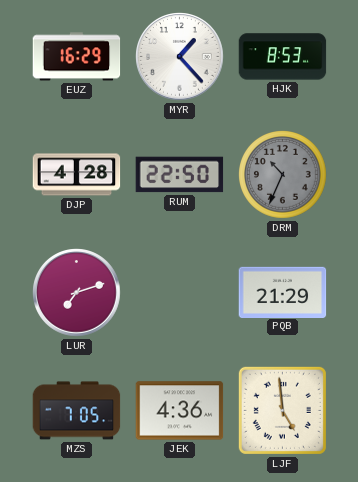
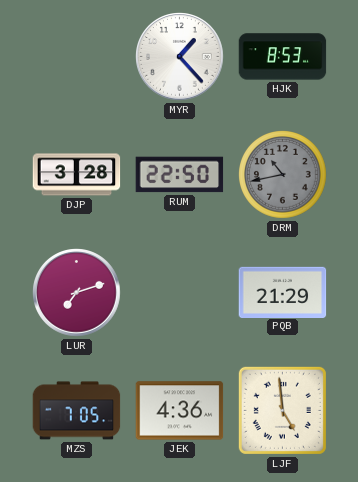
EUZ: 16:29 -> none
DJP: 4:28 -> 3:28
DRM: 10:34 -> 10:43
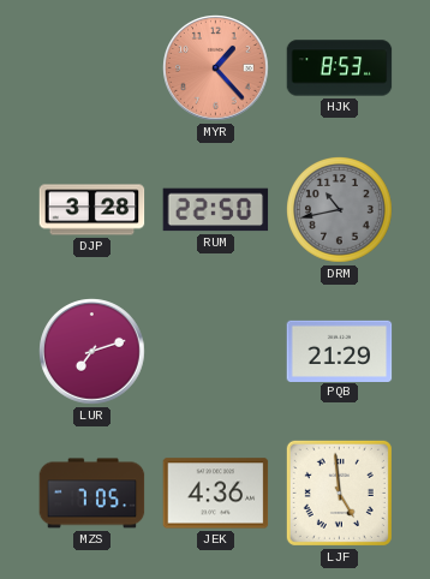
MYR dial: white -> salmon
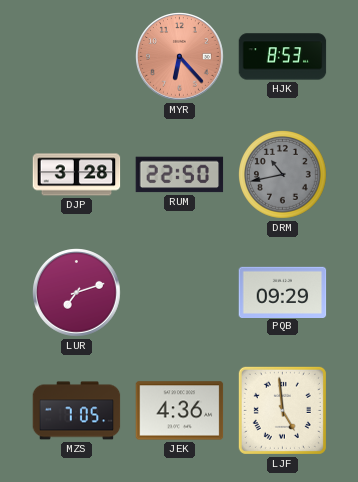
MYR: 1:23 -> 6:23
PQB: 21:29 -> 09:29
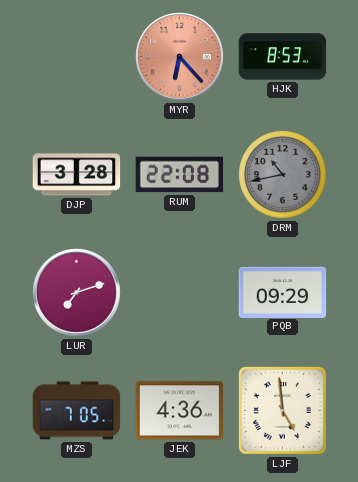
RUM: 22:50 -> 22:08
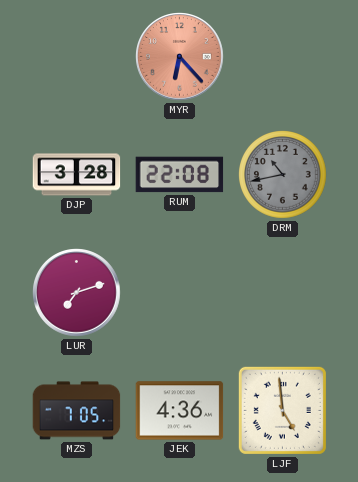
HJK: 8:53 -> none
PQB: 09:29 -> none
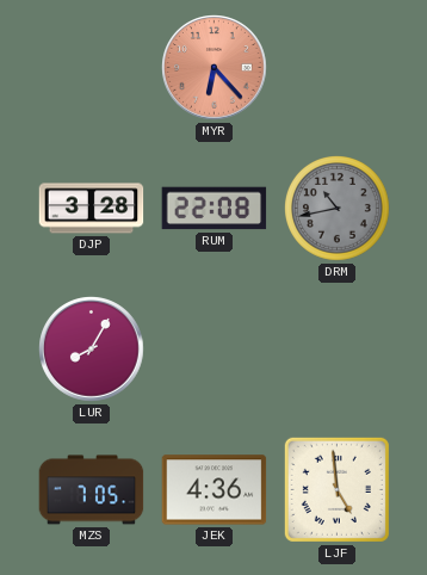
LUR: 7:12 -> 8:05
